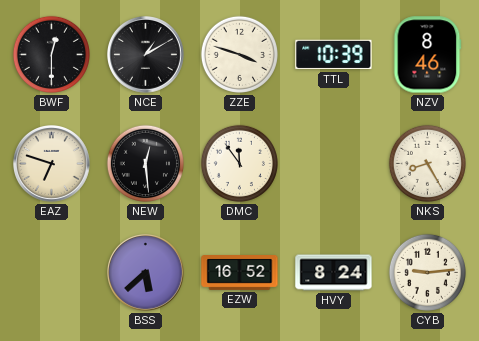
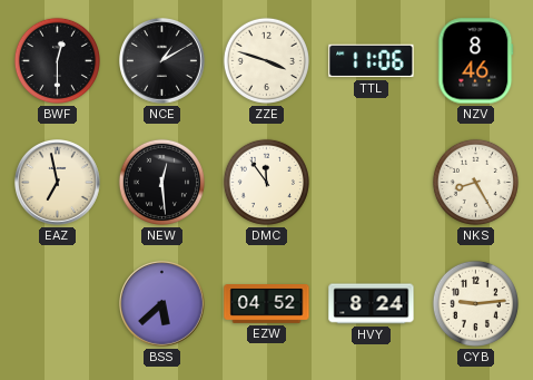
TTL: 10:39 -> 11:06
EAZ: 6:48 -> 6:58
EZW: 16:52 -> 04:52
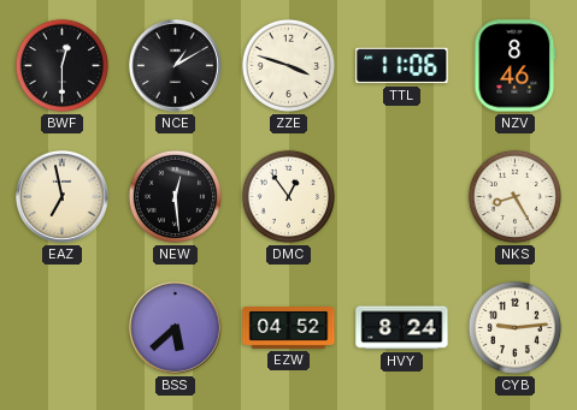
DMC: 11:54 -> 12:54
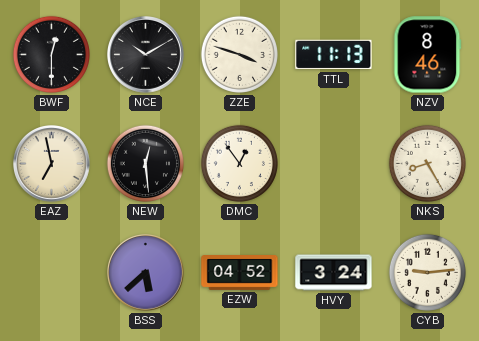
NCE: 1:10 -> 10:10
TTL: 11:06 -> 11:13
HVY: 8:24 -> 3:24
